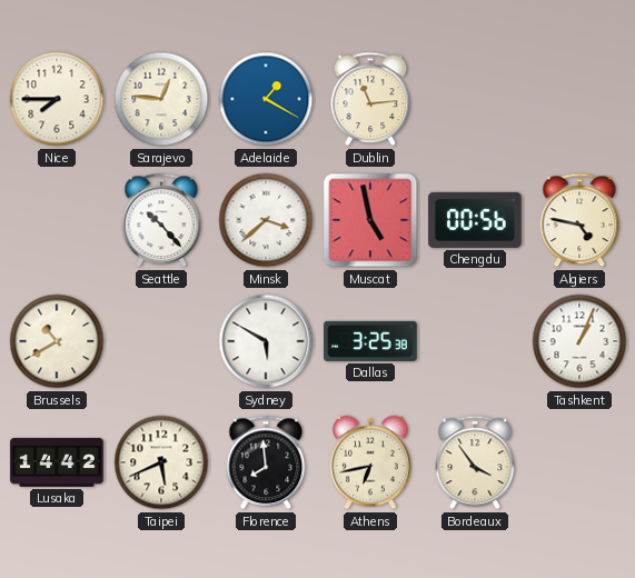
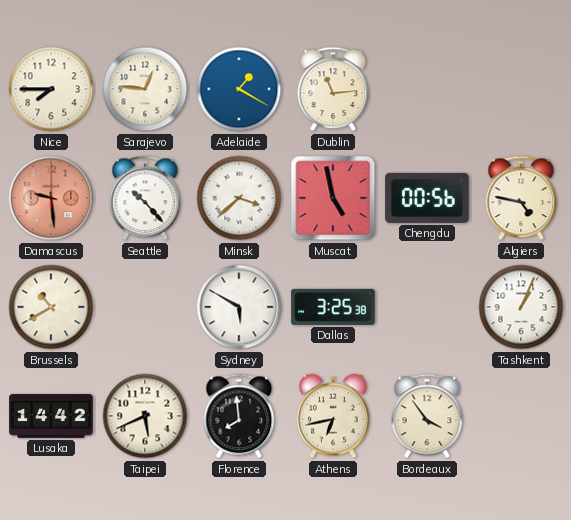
Damascus: none -> 9:29
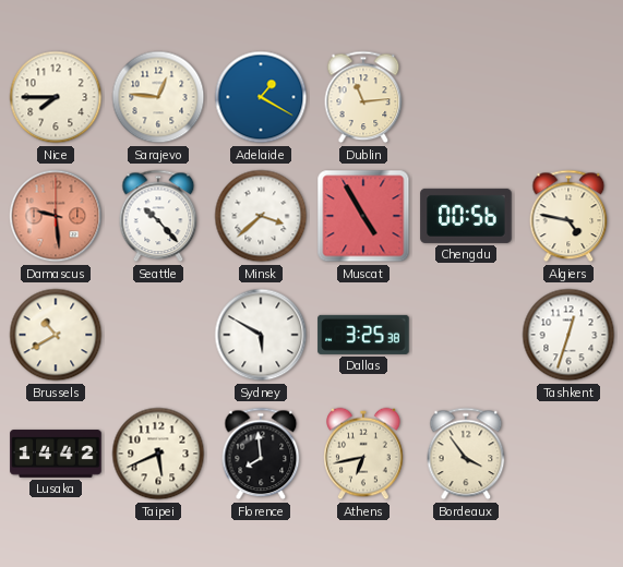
Muscat: 4:58 -> 4:55
Tashkent: 1:04 -> 12:33
